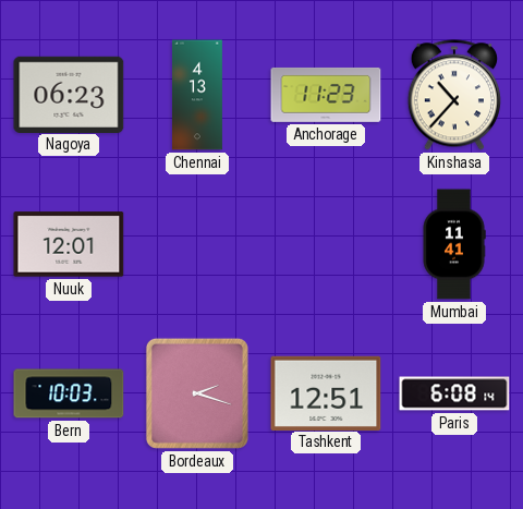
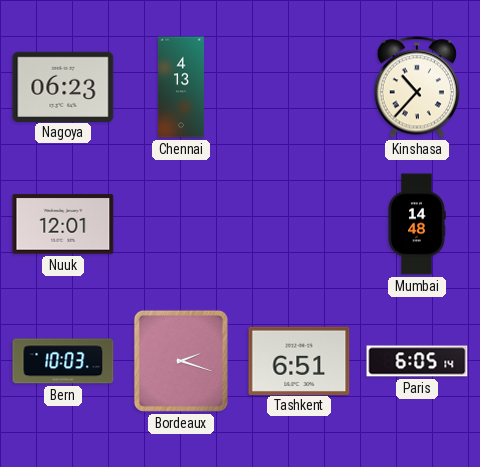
Anchorage: 11:23 -> none
Mumbai: 11:41 -> 14:48
Tashkent: 12:51 -> 6:51
Paris: 6:08 -> 6:05
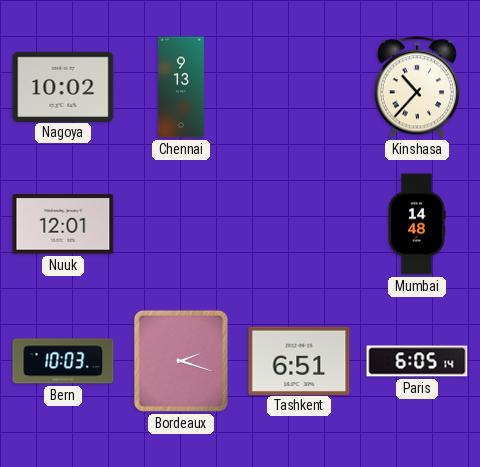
Nagoya: 06:23 -> 10:02
Chennai: 4:13 -> 9:13
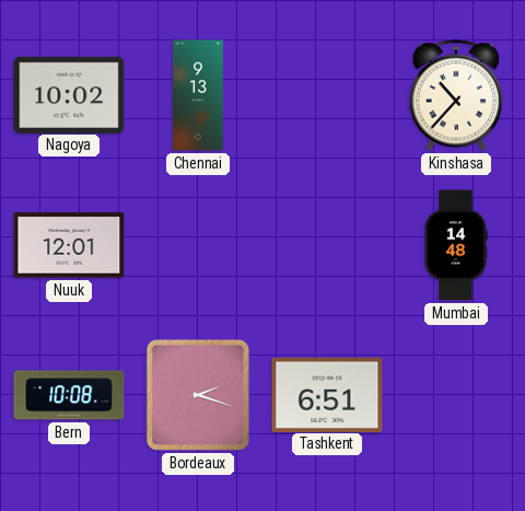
Bern: 10:03 -> 10:08
Paris: 6:05 -> none
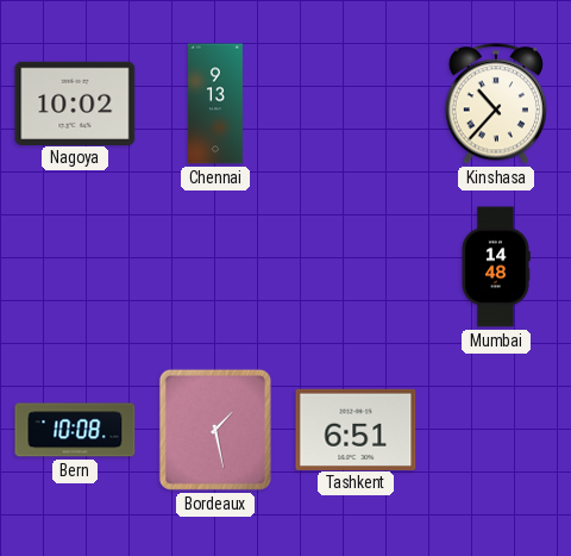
Nuuk: 12:01 -> none
Bordeaux: 2:18 -> 1:28
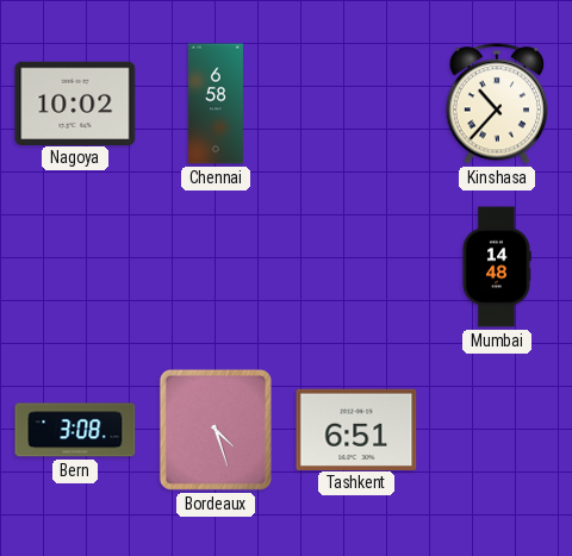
Chennai: 9:13 -> 6:58
Bern: 10:08 -> 3:08
Bordeaux: 1:28 -> 4:27
